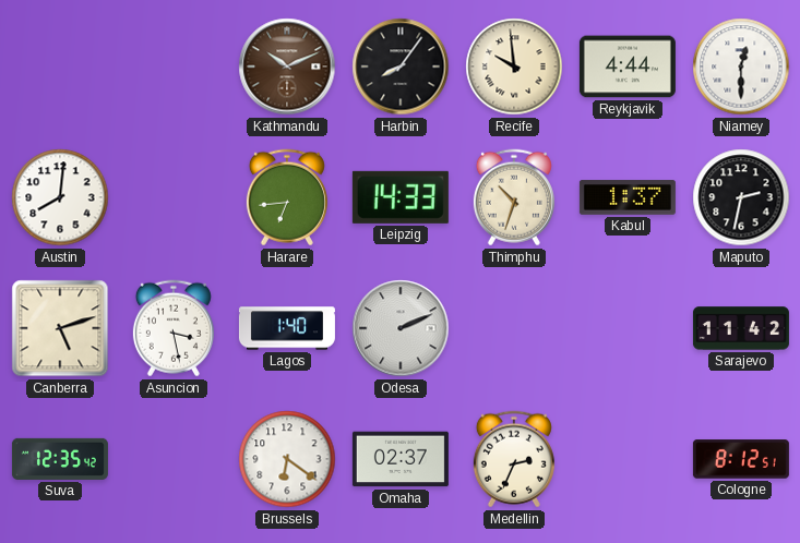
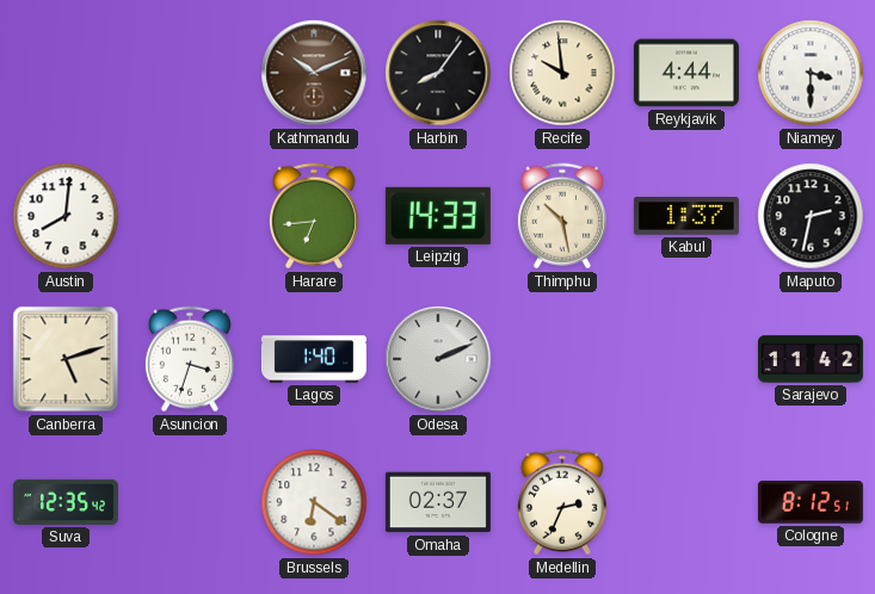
Niamey: 12:30 -> 3:30
Thimphu: 10:33 -> 10:28
Asuncion: 3:28 -> 3:33
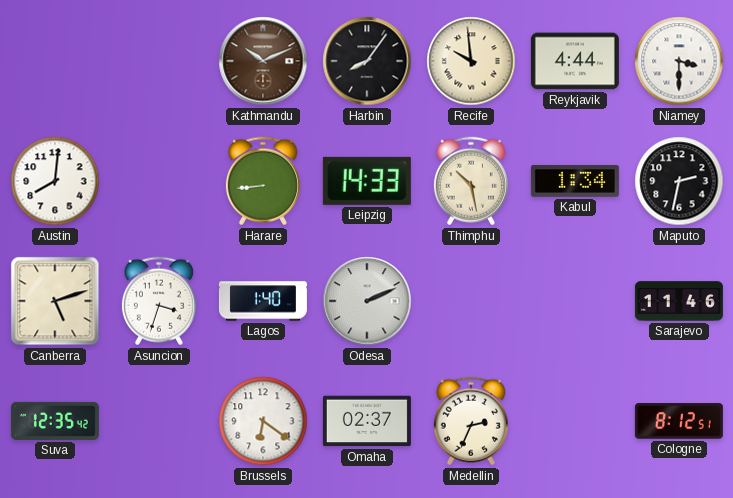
Harare: 6:44 -> 8:44
Kabul: 1:37 -> 1:34
Sarajevo: 11:42 -> 11:46
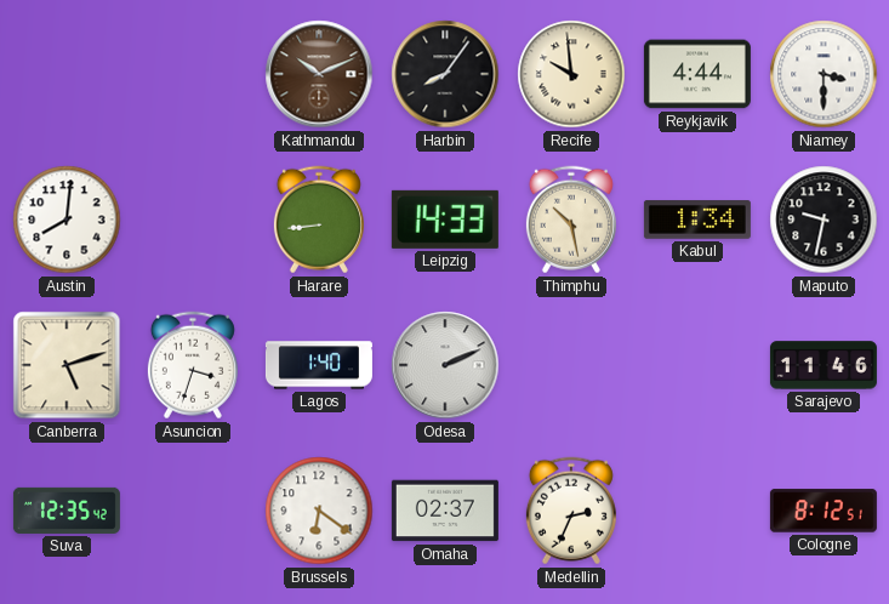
Maputo: 2:32 -> 9:32
